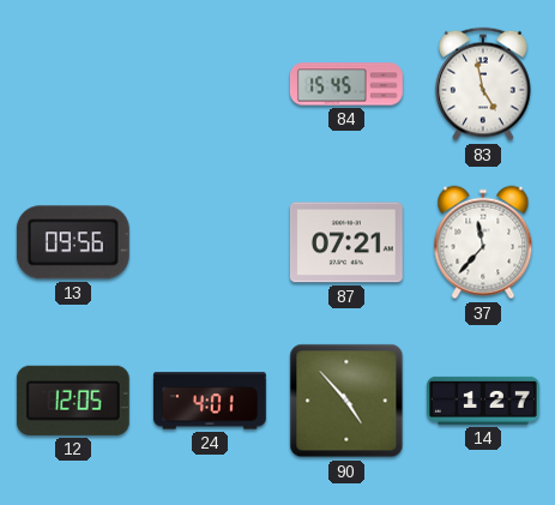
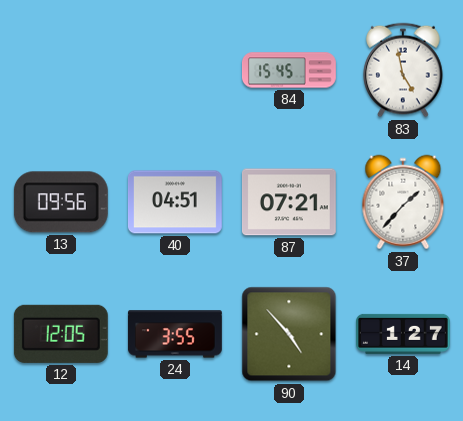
40: none -> 04:51
37: 11:37 -> 1:37
24: 4:01 -> 3:55
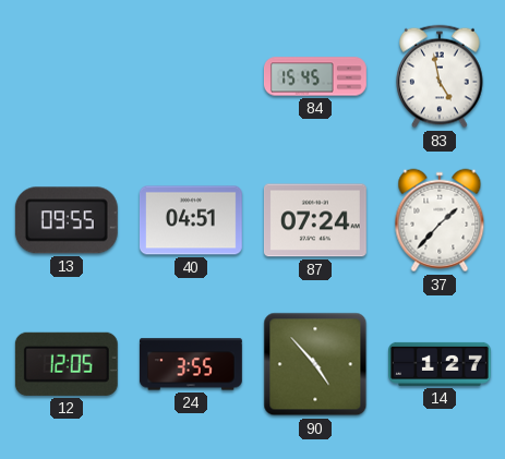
13: 09:56 -> 09:55
87: 07:21 -> 07:24
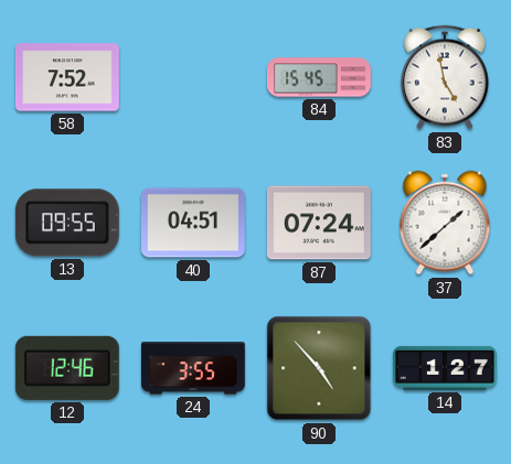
58: none -> 7:52
37: 1:37 -> 1:38
12: 12:05 -> 12:46
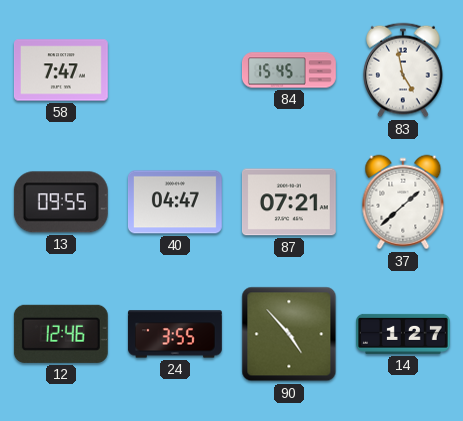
58: 7:52 -> 7:47
40: 04:51 -> 04:47
87: 07:24 -> 07:21
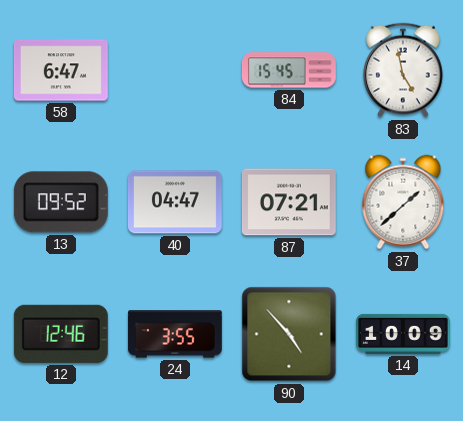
58: 7:47 -> 6:47
13: 09:55 -> 09:52
14: 1:27 -> 10:09
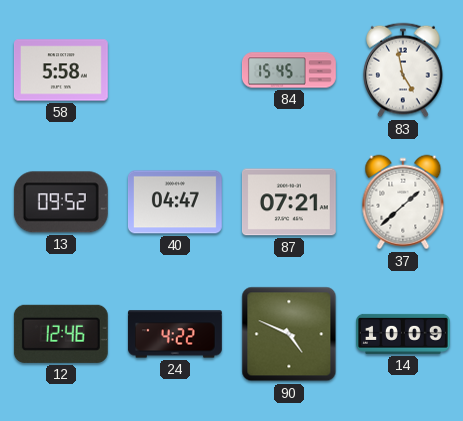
58: 6:47 -> 5:58
24: 3:55 -> 4:22
90: 4:53 -> 4:49
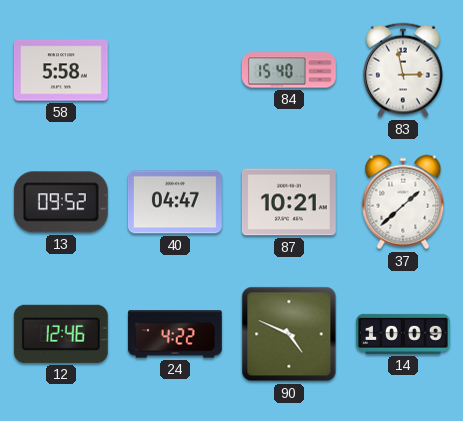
84: 15:45 -> 15:40
83: 4:58 -> 2:58
87: 07:21 -> 10:21
